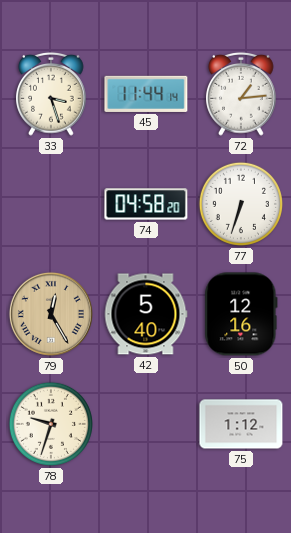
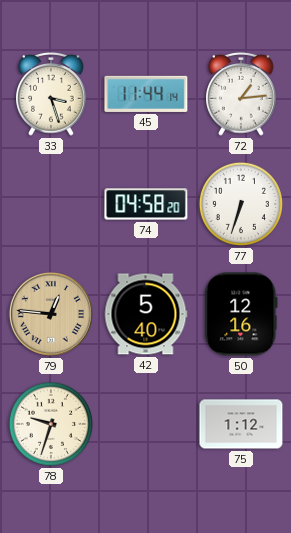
79: 12:25 -> 12:46
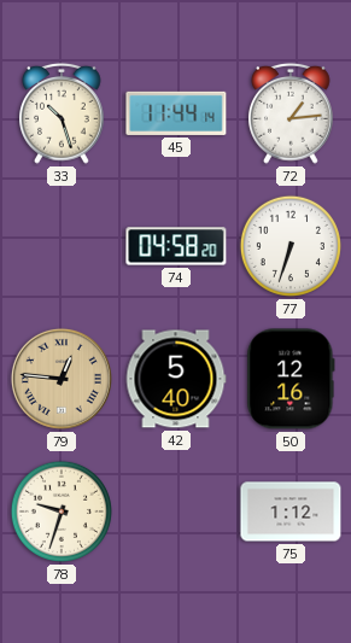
33: 3:27 -> 10:27
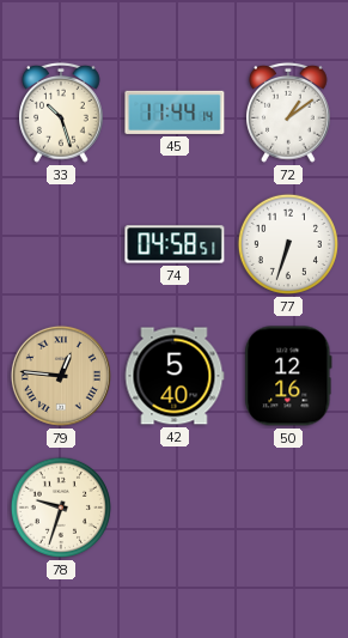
72: 1:14 -> 1:09
74: 04:58:20 -> 04:58:51
75: 1:12 -> none
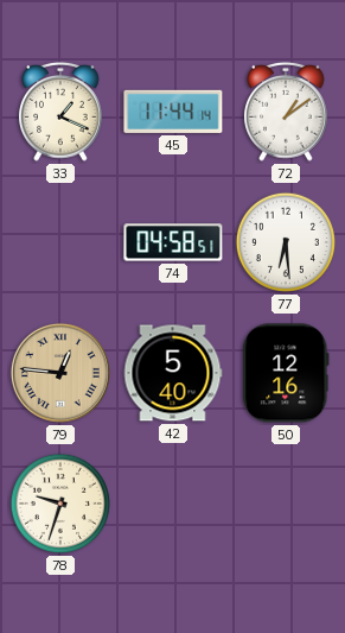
33: 10:27 -> 1:19
77: 6:33 -> 6:29
